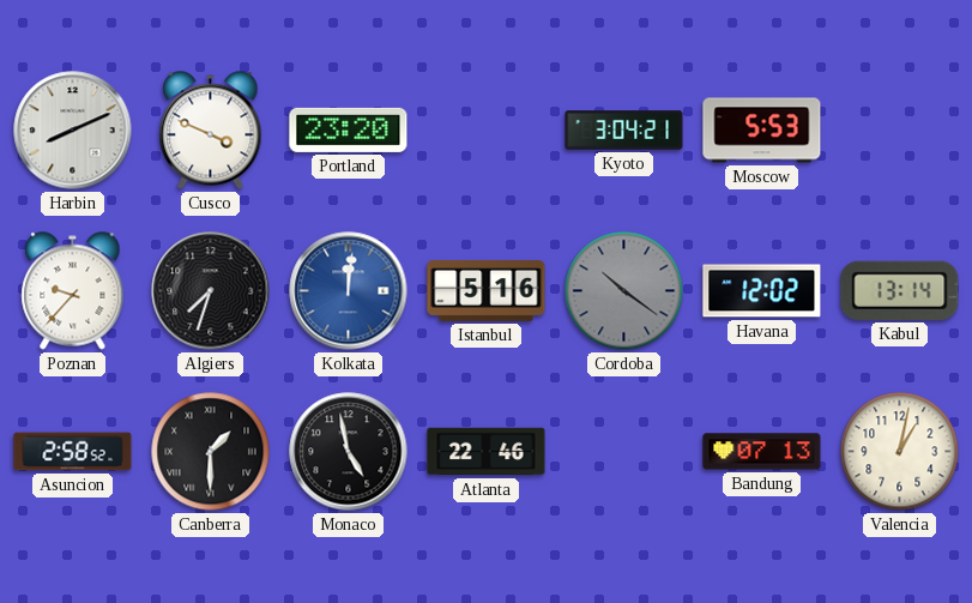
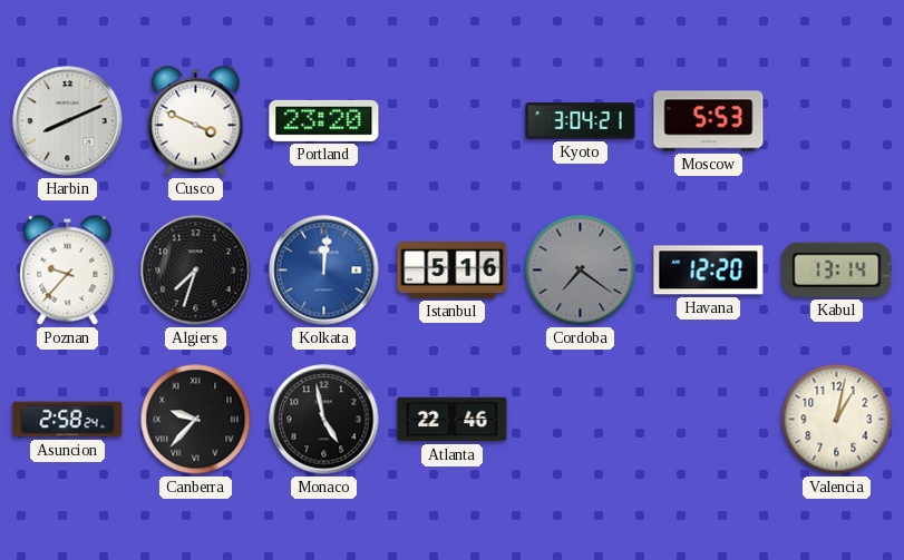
Cordoba: 10:21 -> 7:21
Havana: 12:02 -> 12:20
Asuncion: 2:58:52 -> 2:58:24
Canberra: 1:30 -> 9:37
Bandung: 07:13 -> none
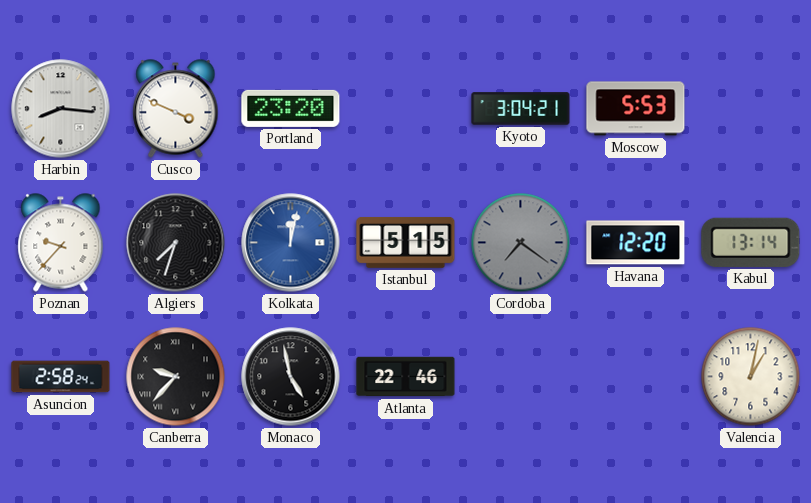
Harbin: 8:11 -> 8:16
Kolkata: 12:01 -> 12:02
Istanbul: 5:16 -> 5:15
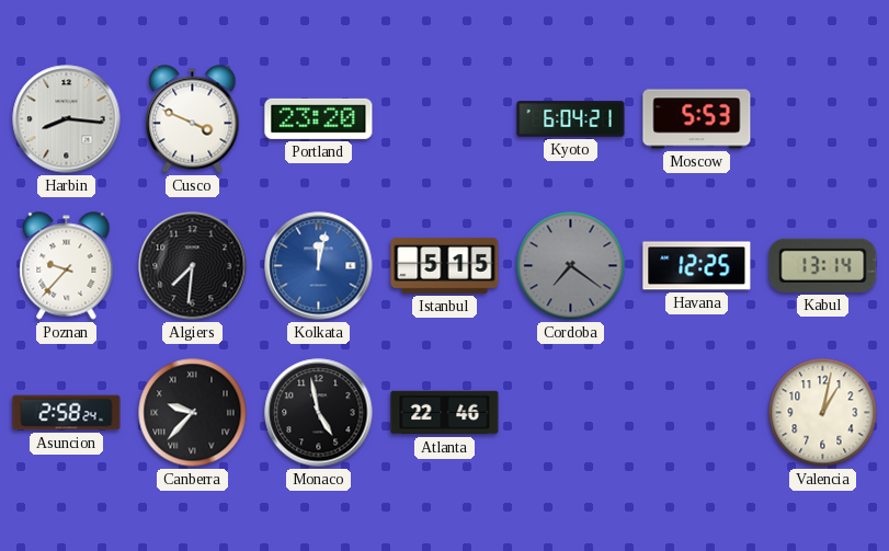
Kyoto: 3:04 -> 6:04
Algiers: 7:33 -> 7:31
Havana: 12:20 -> 12:25
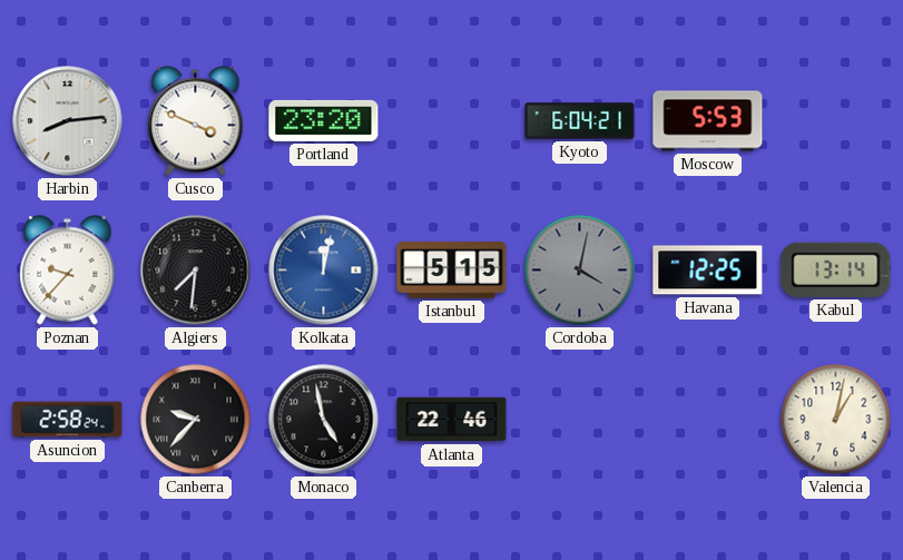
Harbin: 8:16 -> 8:14
Cordoba: 7:21 -> 4:02
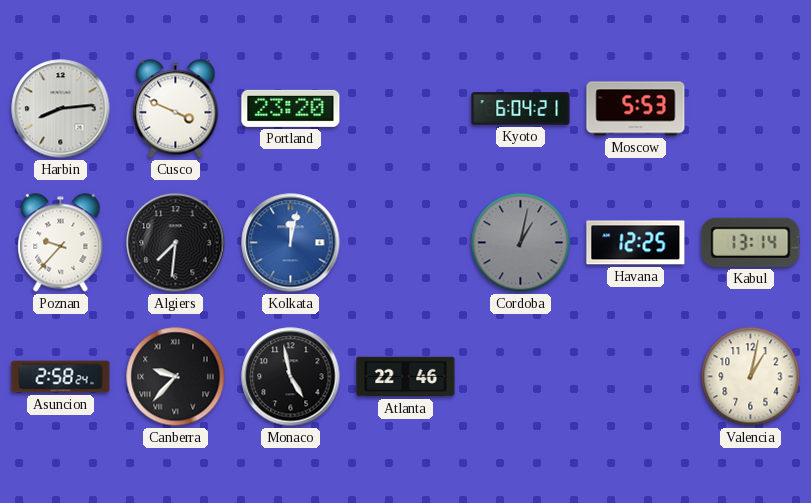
Istanbul: 5:15 -> none
Cordoba: 4:02 -> 1:02
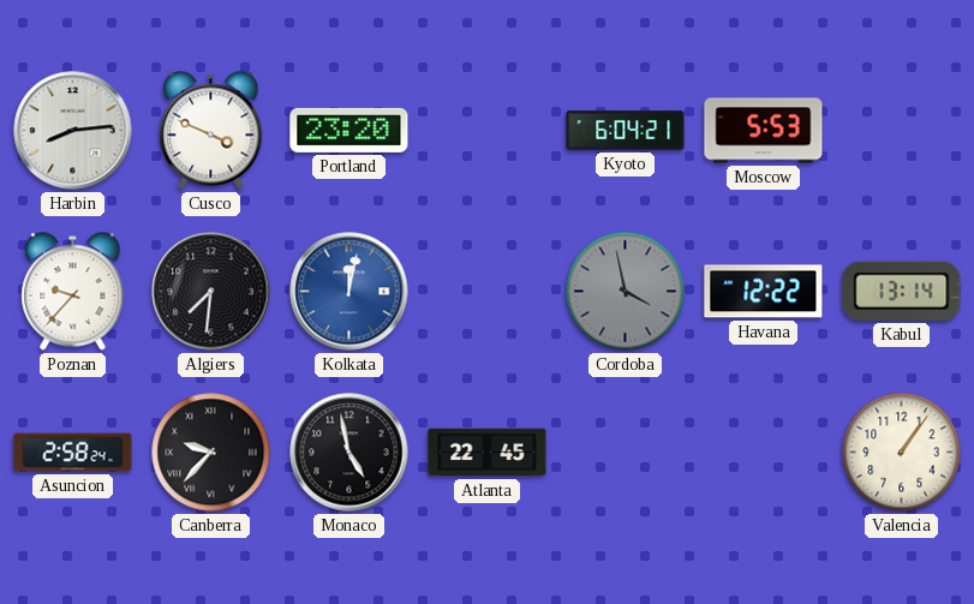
Cordoba: 1:02 -> 3:58
Havana: 12:25 -> 12:22
Atlanta: 22:46 -> 22:45
Valencia: 1:02 -> 1:06
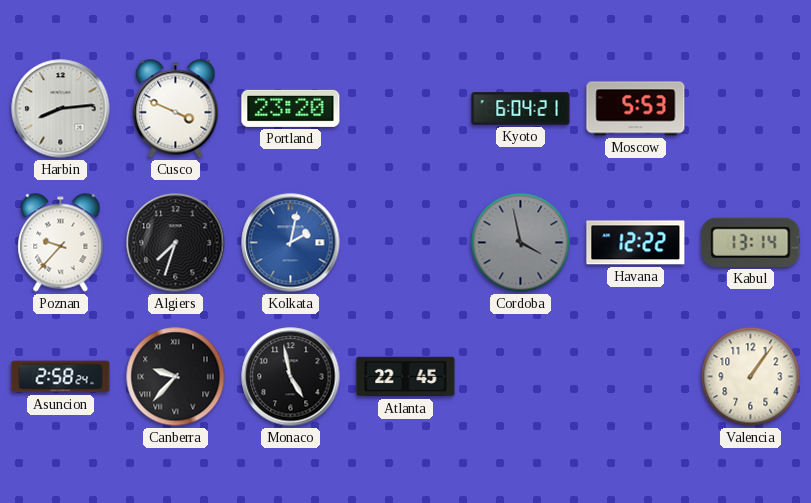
Algiers: 7:31 -> 7:33
Kolkata: 12:02 -> 2:02
